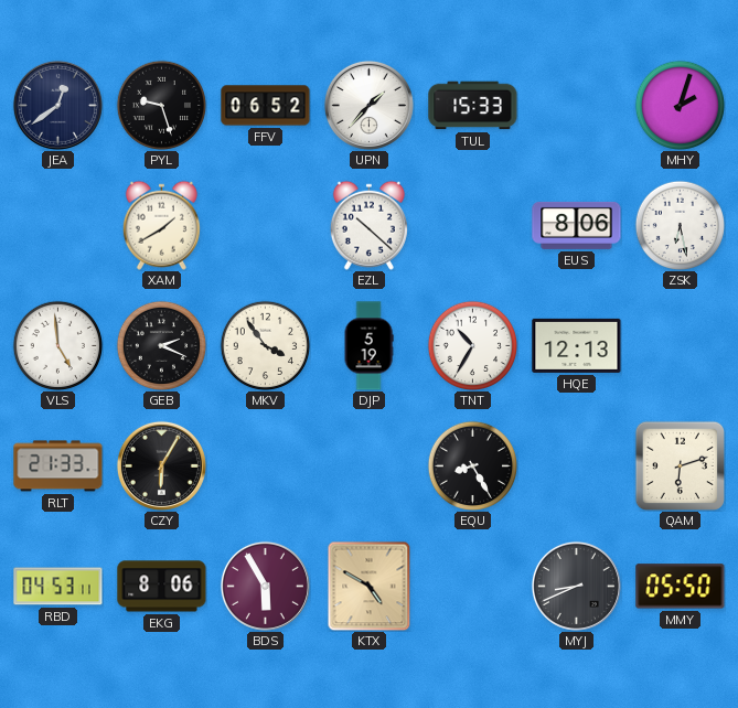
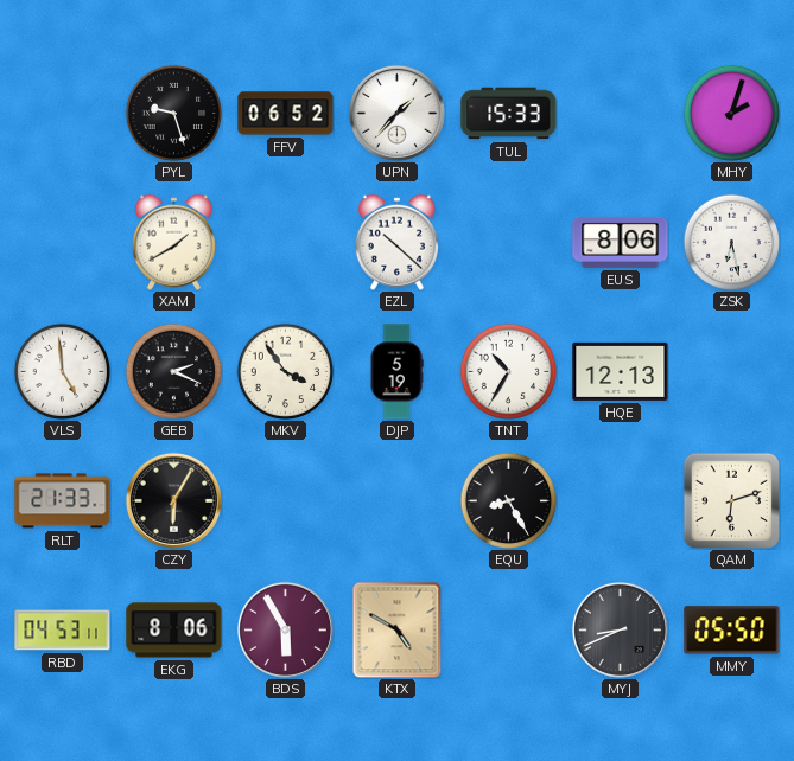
JEA: 12:39 -> none
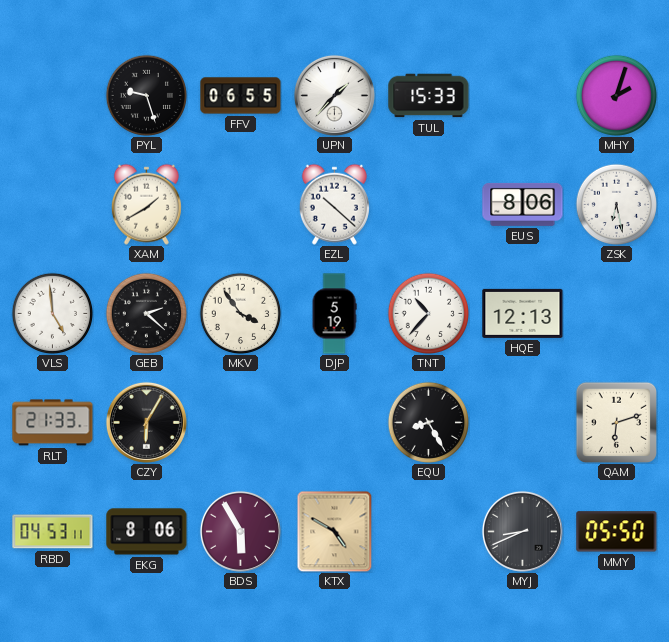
FFV: 06:52 -> 06:55
GEB: 2:19 -> 2:22
TNT: 10:35 -> 10:37
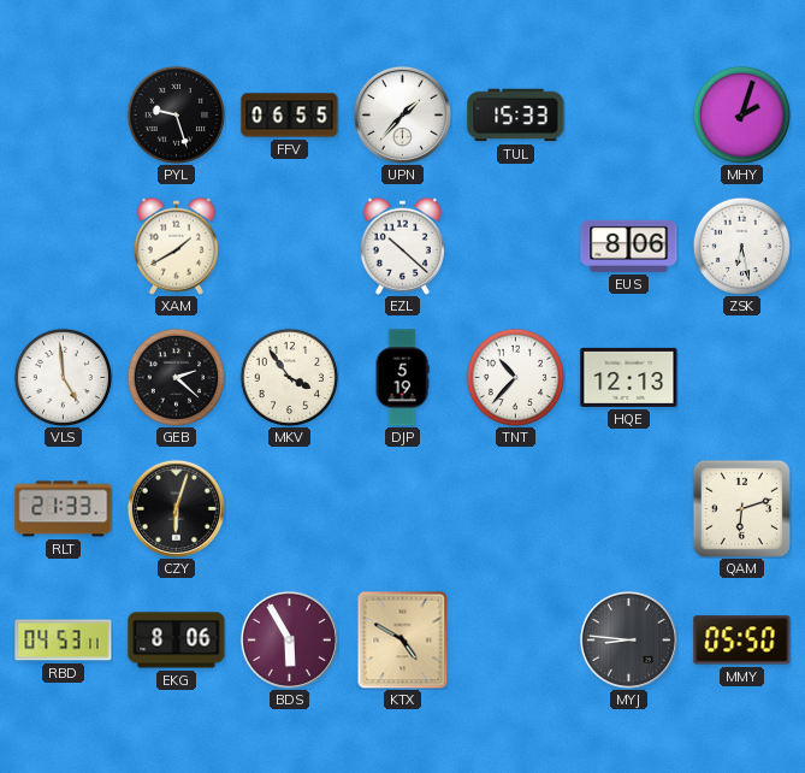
CZY: 6:05 -> 6:03
EQU: 8:25 -> none
MYJ: 8:41 -> 8:46
